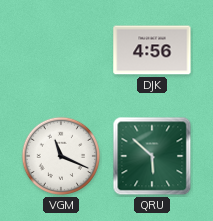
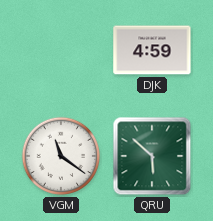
DJK: 4:56 -> 4:59
VGM: 11:19 -> 11:21
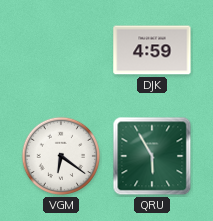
VGM: 11:21 -> 6:21
QRU: 5:52 -> 5:55
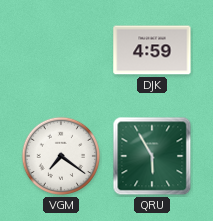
VGM: 6:21 -> 7:21
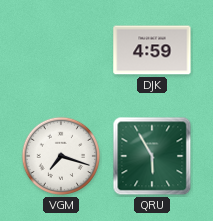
VGM: 7:21 -> 7:18
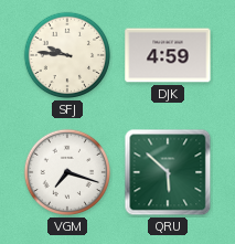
SFJ: none -> 9:46
QRU: 5:55 -> 5:52
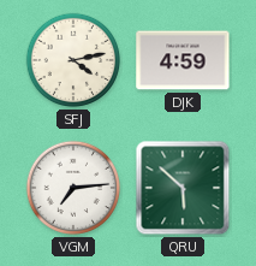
SFJ: 9:46 -> 4:13
VGM: 7:18 -> 7:14
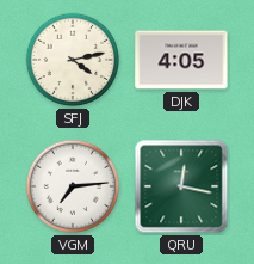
DJK: 4:59 -> 4:05
QRU: 5:52 -> 12:17
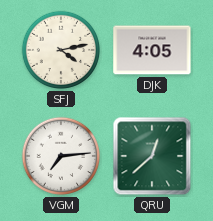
QRU: 12:17 -> 12:38
